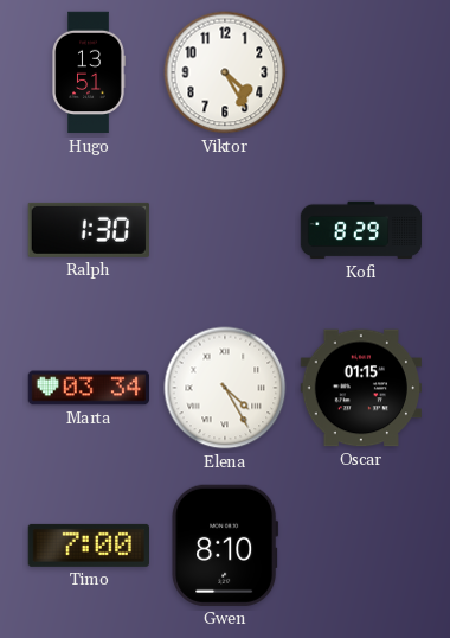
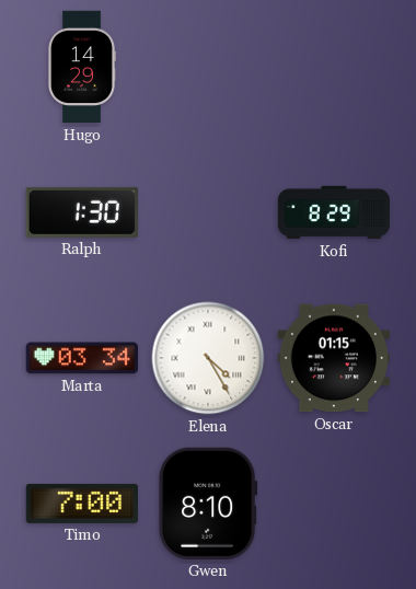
Hugo: 13:51 -> 14:29
Viktor: 4:25 -> none
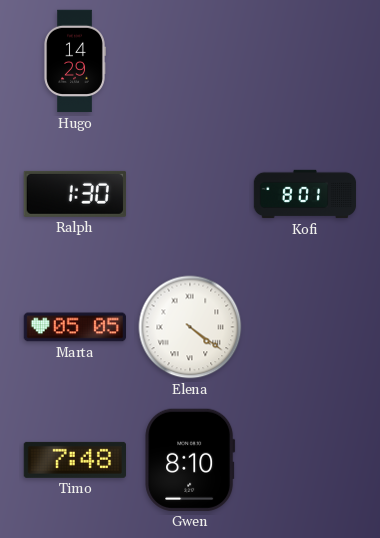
Kofi: 8:29 -> 8:01
Marta: 03:34 -> 05:05
Elena: 4:25 -> 4:21
Oscar: 01:15 -> none
Timo: 7:00 -> 7:48
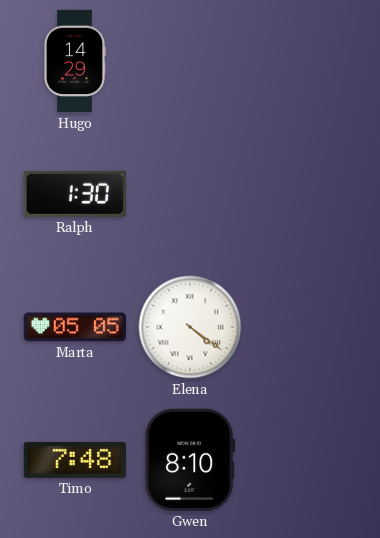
Kofi: 8:01 -> none
